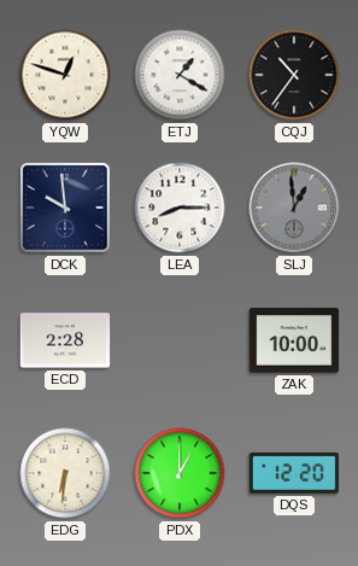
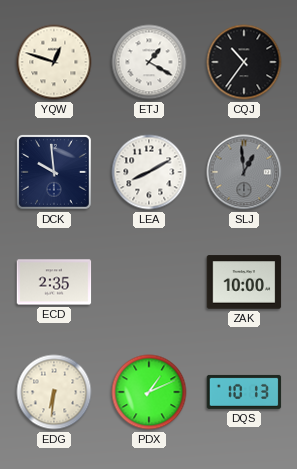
LEA: 8:15 -> 8:10
ECD: 2:28 -> 2:35
PDX: 1:00 -> 1:11
DQS: 12:20 -> 10:13
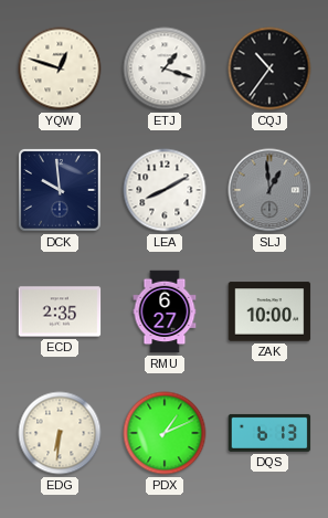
ETJ: 1:20 -> 1:18
RMU: none -> 6:27
DQS: 10:13 -> 6:13
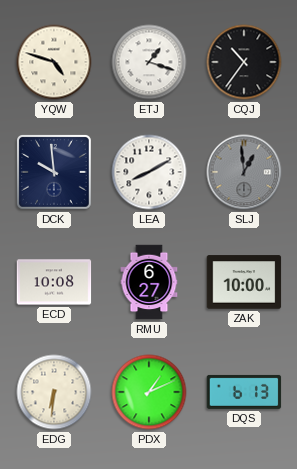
YQW: 12:48 -> 4:48
ECD: 2:35 -> 10:08
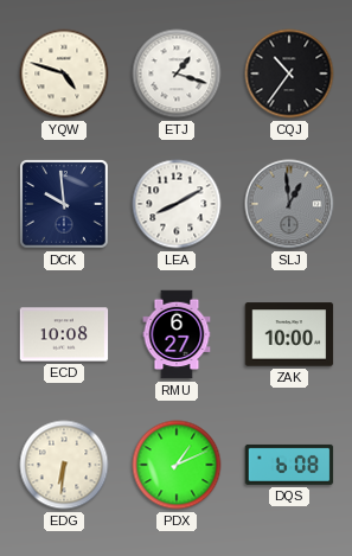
DQS: 6:13 -> 6:08
